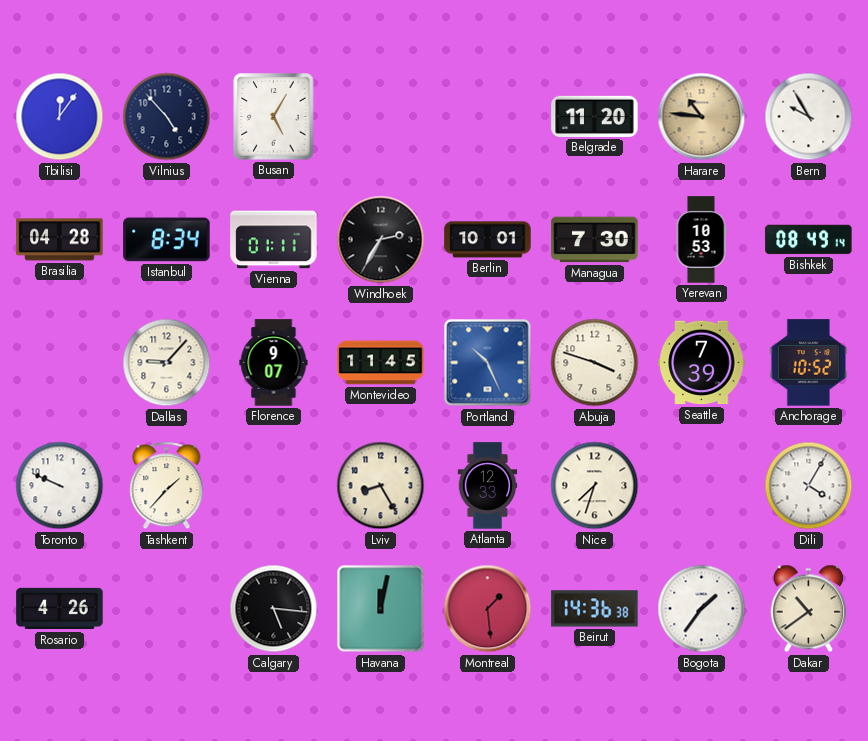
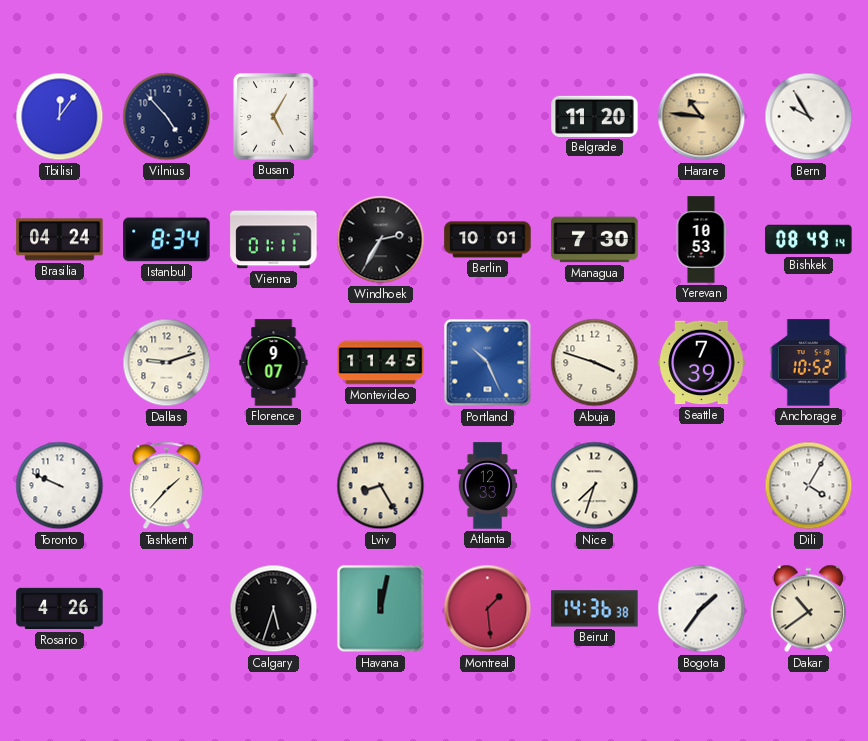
Brasilia: 04:28 -> 04:24
Dallas: 9:07 -> 9:12
Calgary: 5:16 -> 5:33
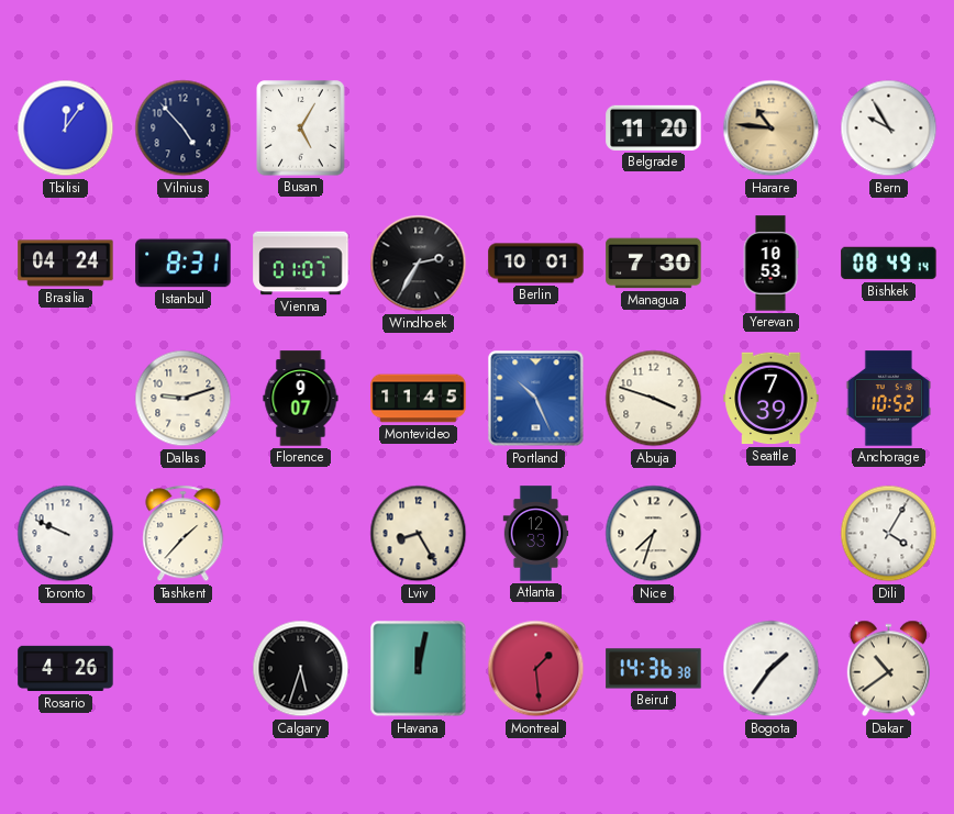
Istanbul: 8:34 -> 8:31
Vienna: 01:11 -> 01:07
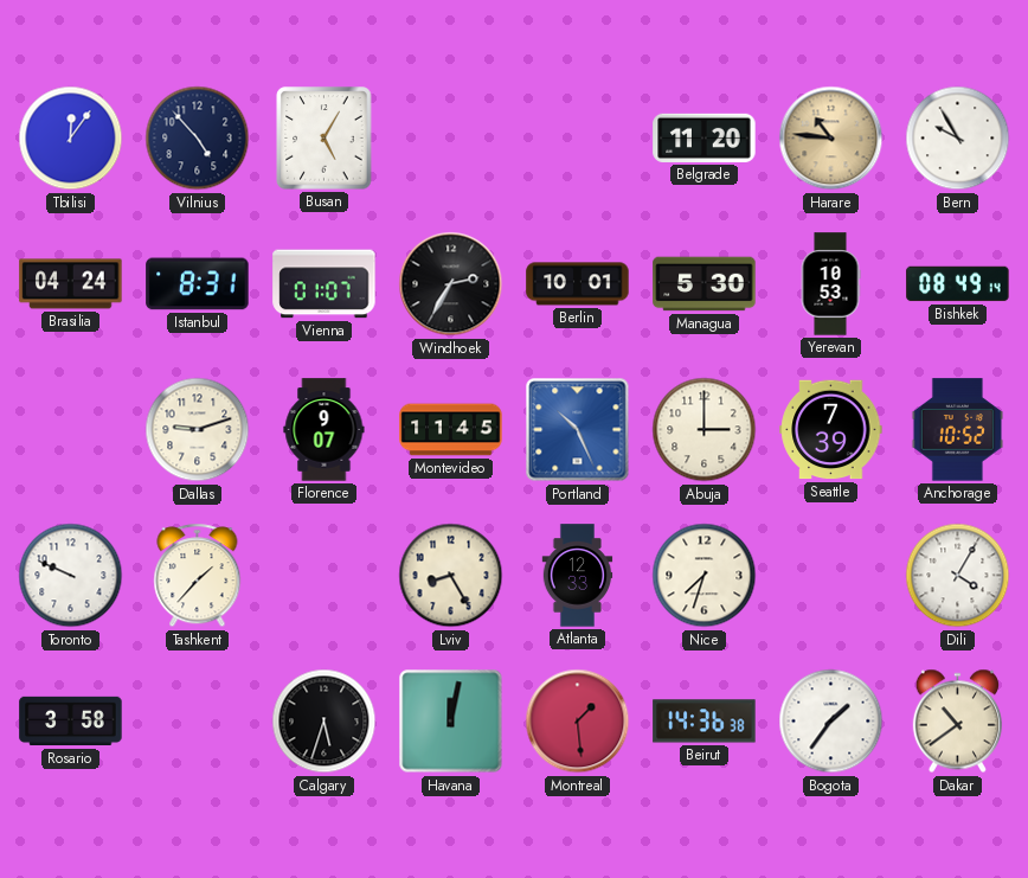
Managua: 7:30 -> 5:30
Abuja: 3:48 -> 3:00
Rosario: 4:26 -> 3:58
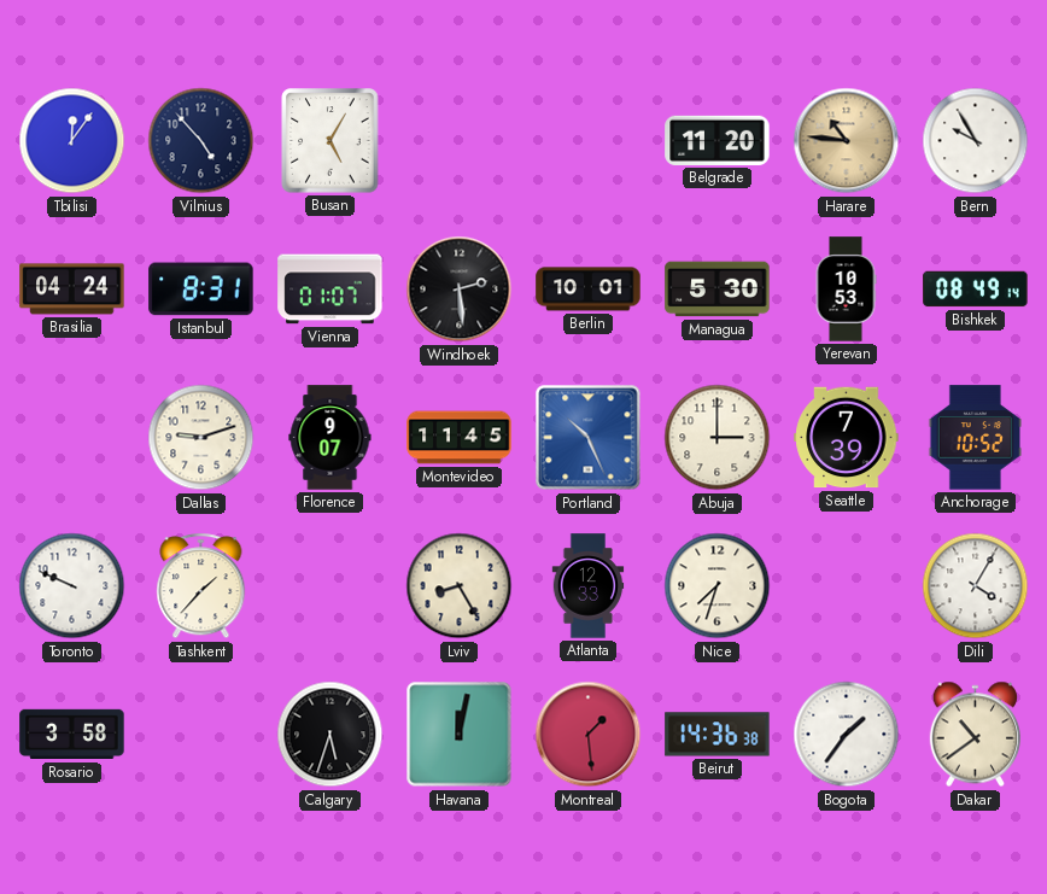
Windhoek: 2:35 -> 2:29
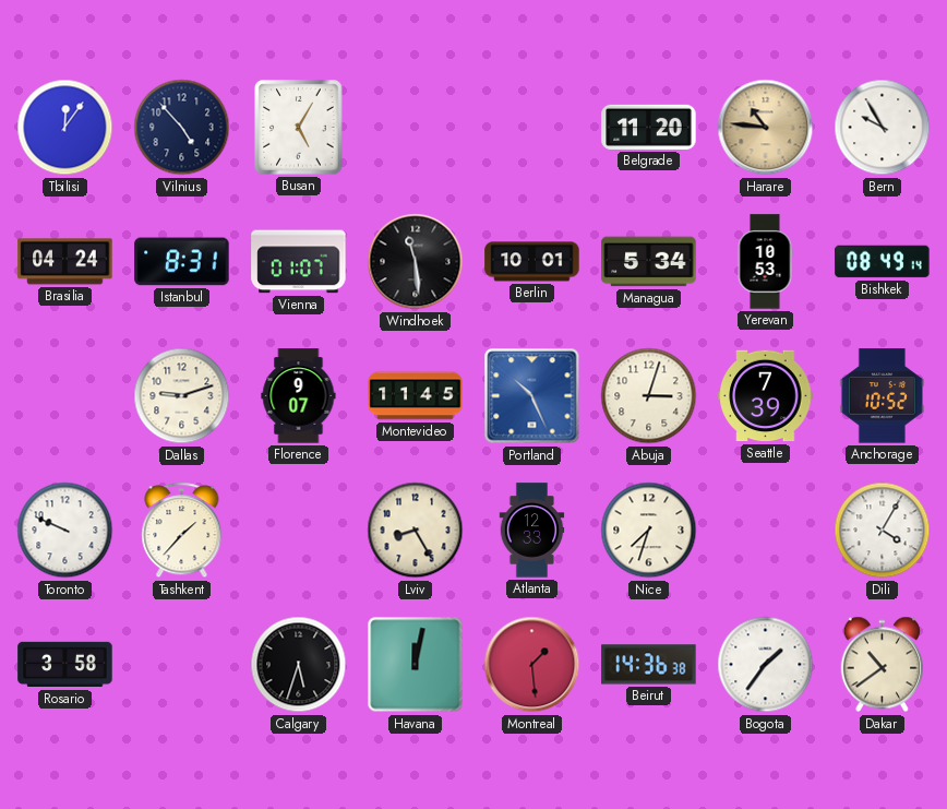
Windhoek: 2:29 -> 11:29
Managua: 5:30 -> 5:34
Abuja: 3:00 -> 3:03
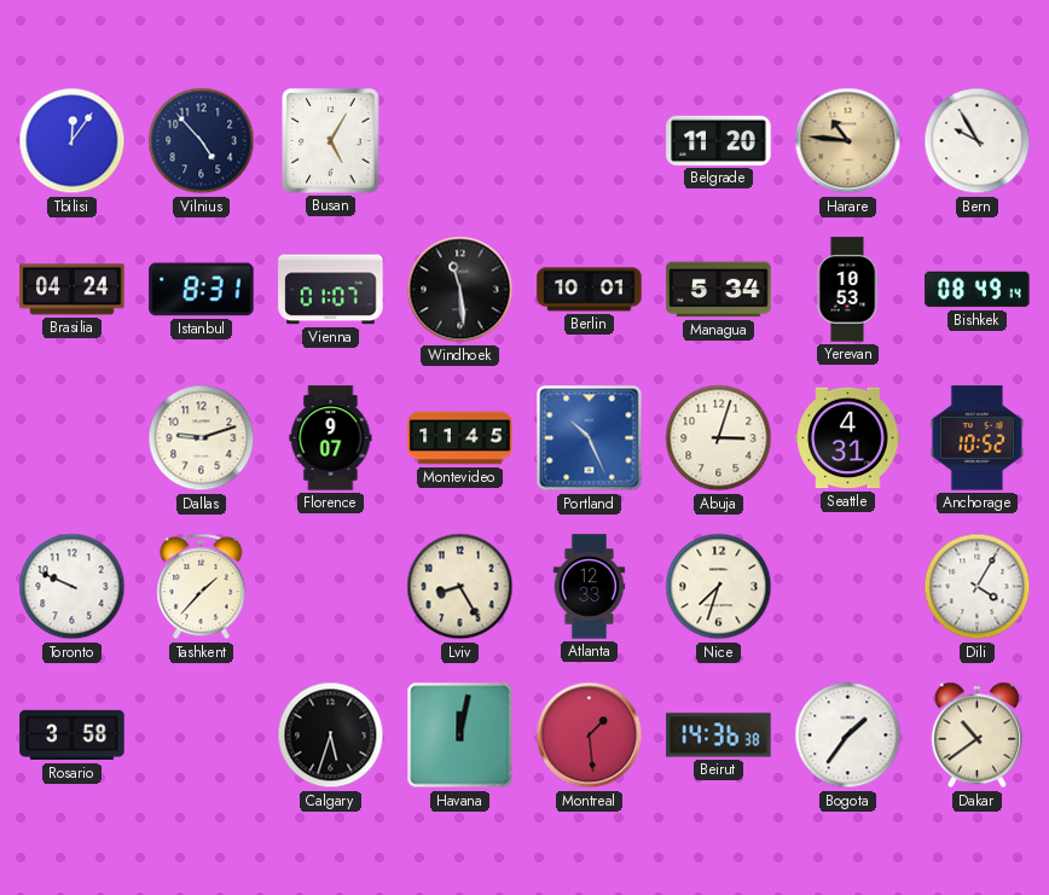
Seattle: 7:39 -> 4:31
